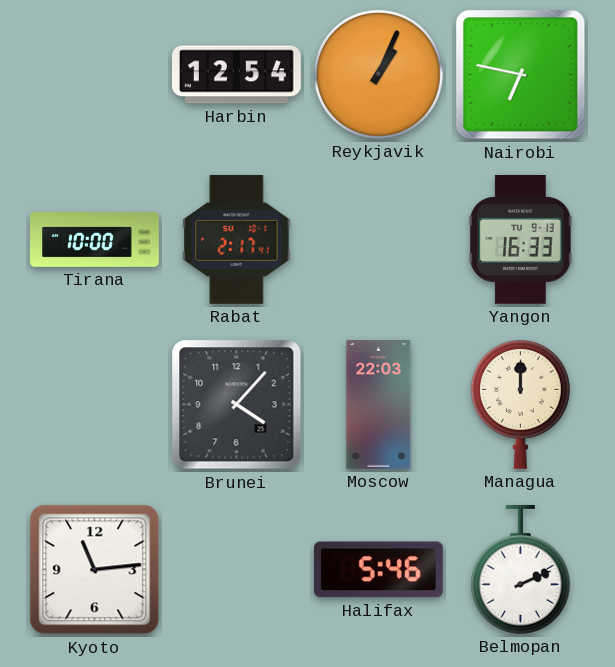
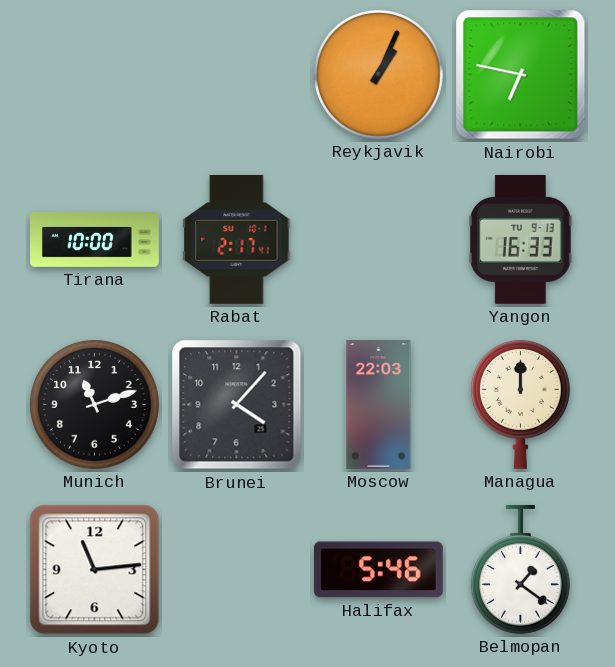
Harbin: 12:54 -> none
Munich: none -> 11:12
Belmopan: 2:11 -> 1:21
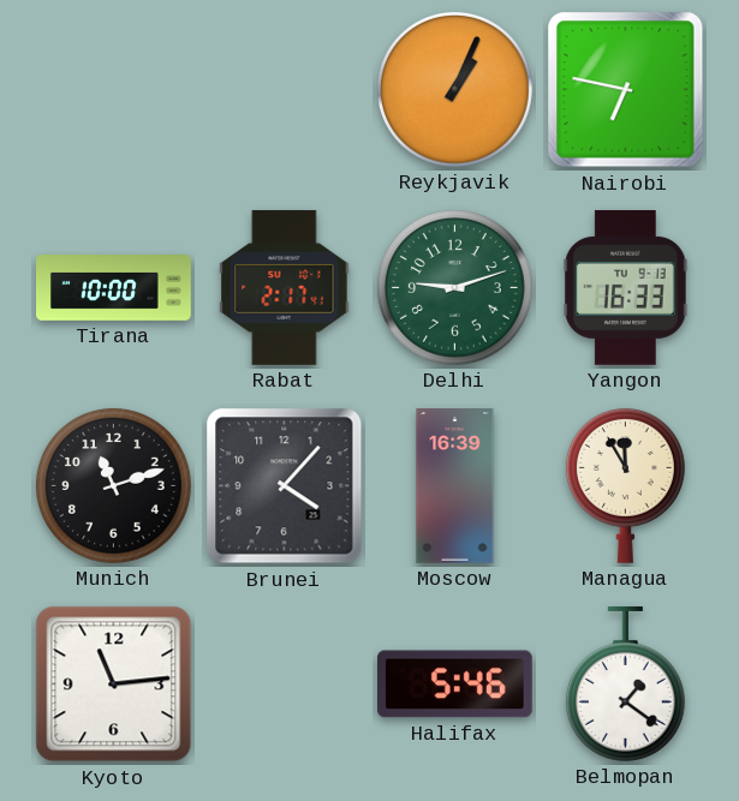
Delhi: none -> 9:12
Moscow: 22:03 -> 16:39
Managua: 12:00 -> 11:55
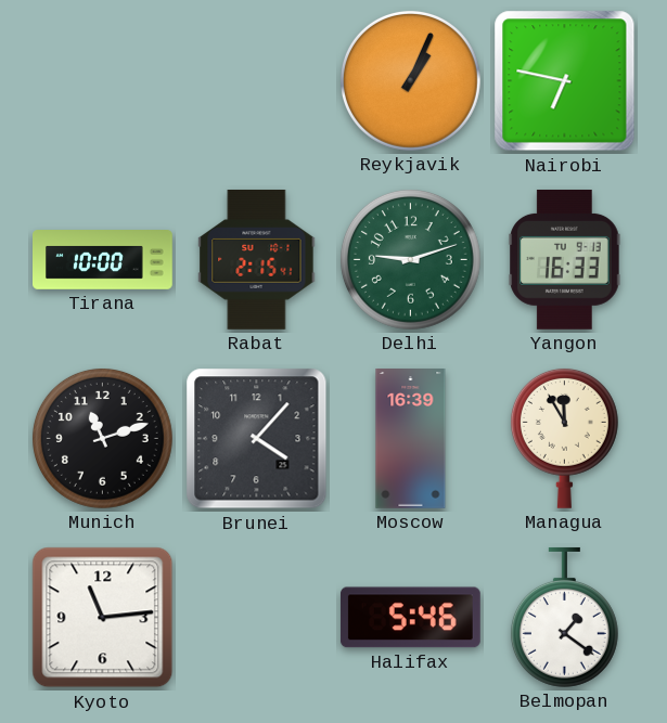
Rabat: 2:17 -> 2:15
